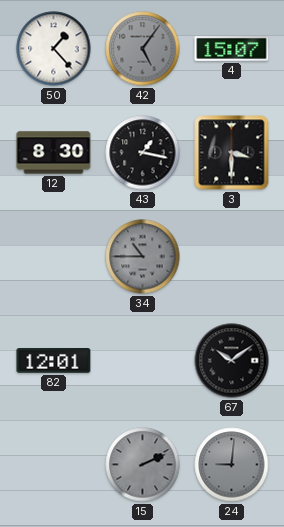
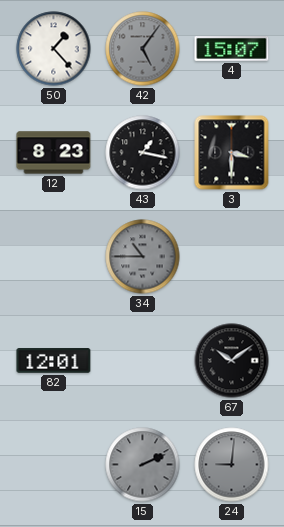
12: 8:30 -> 8:23
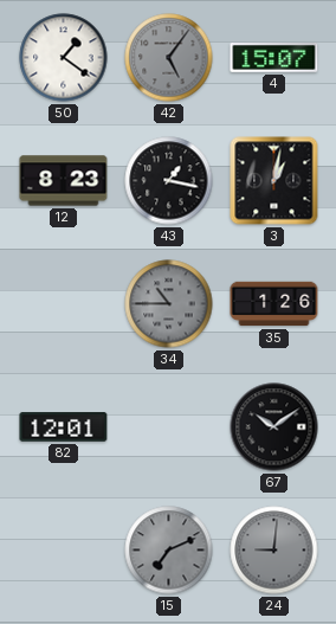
50: 1:23 -> 1:21
3: 3:30 -> 1:02
35: none -> 1:26
15: 2:11 -> 7:11
